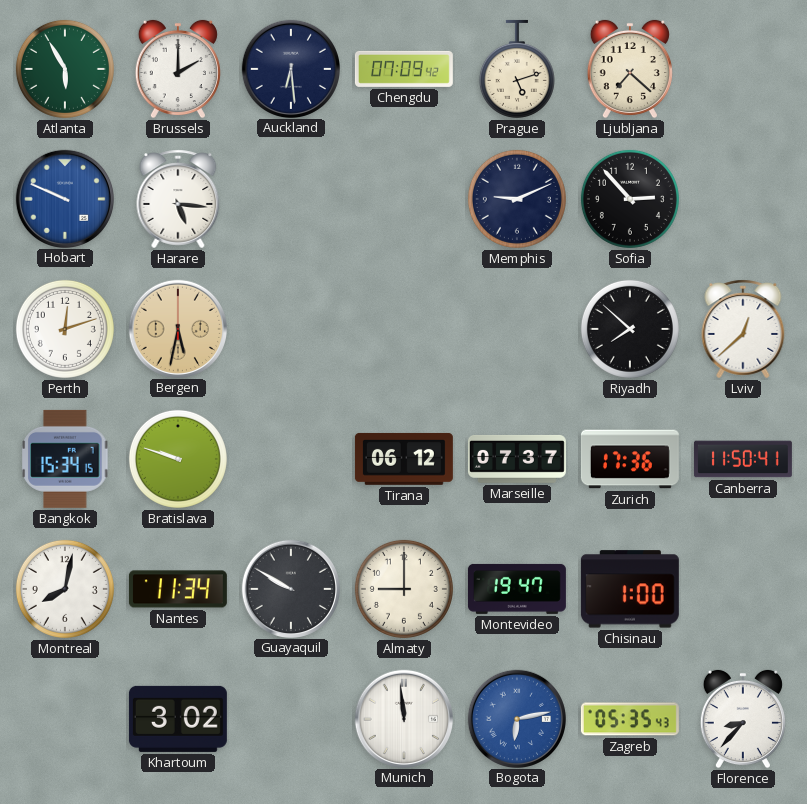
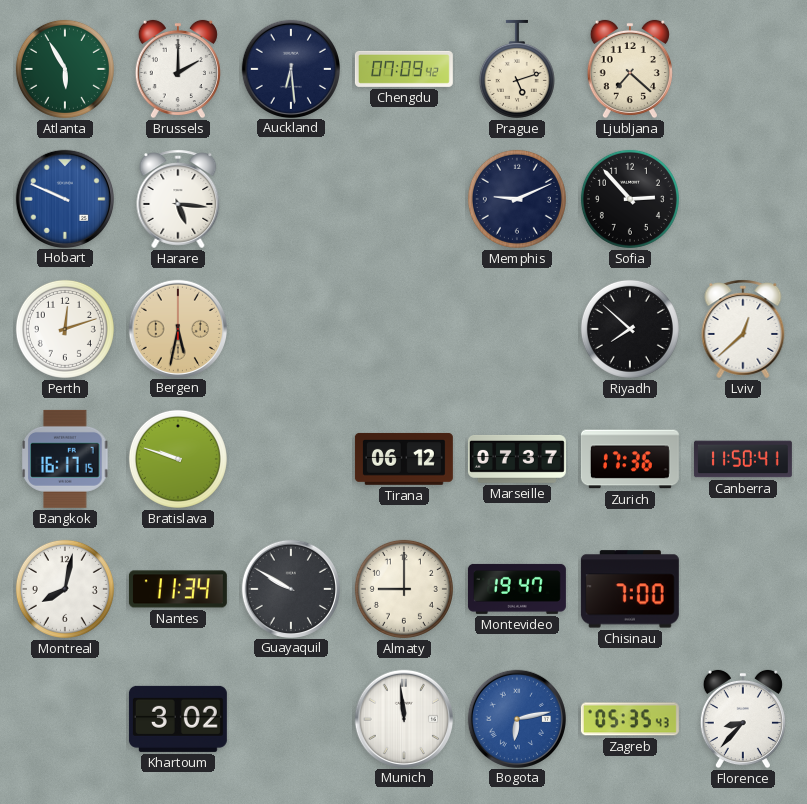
Bangkok: 15:34 -> 16:17
Chisinau: 1:00 -> 7:00
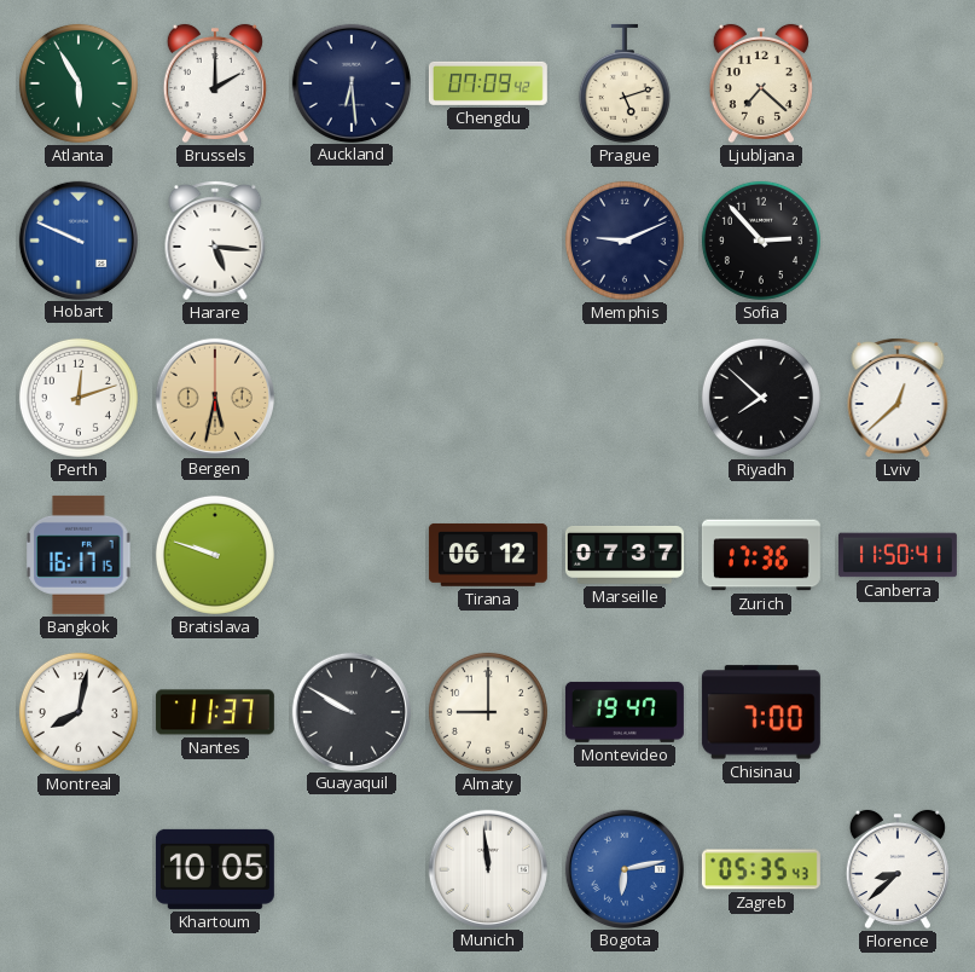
Nantes: 11:34 -> 11:37
Khartoum: 3:02 -> 10:05
Florence: 8:37 -> 8:38
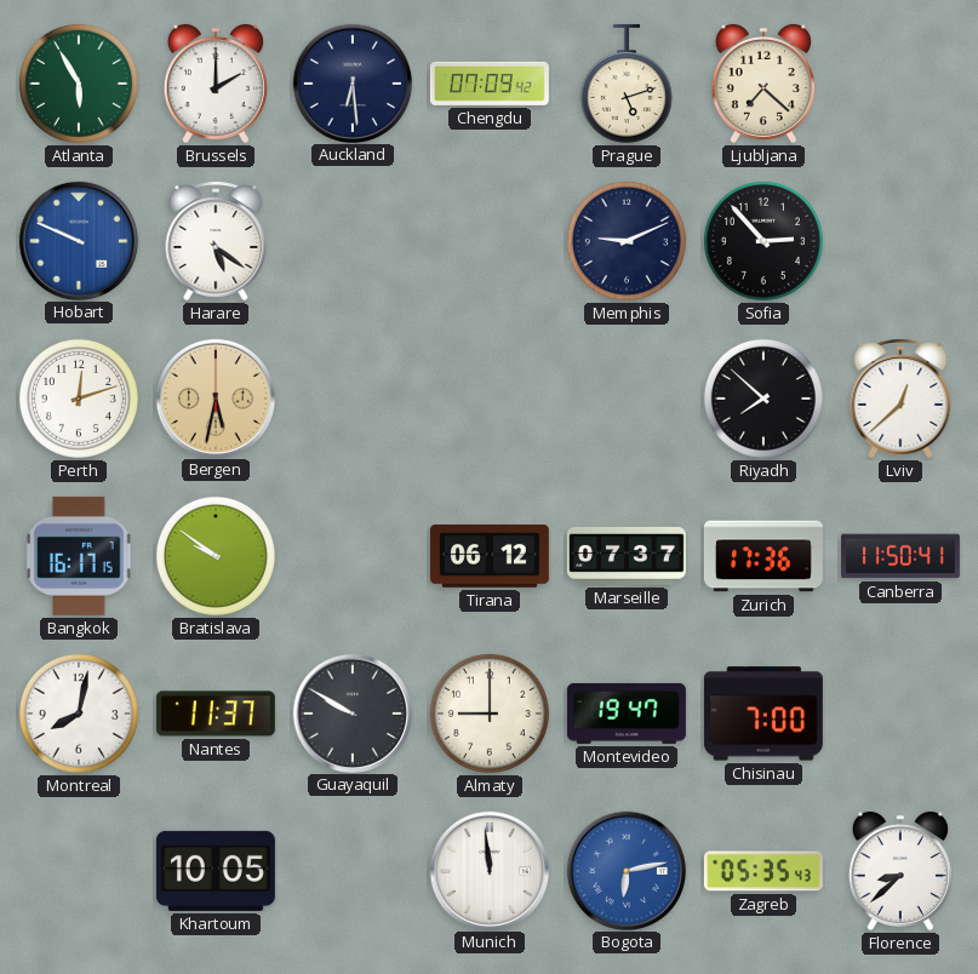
Harare: 5:16 -> 5:21
Bratislava: 9:48 -> 9:51
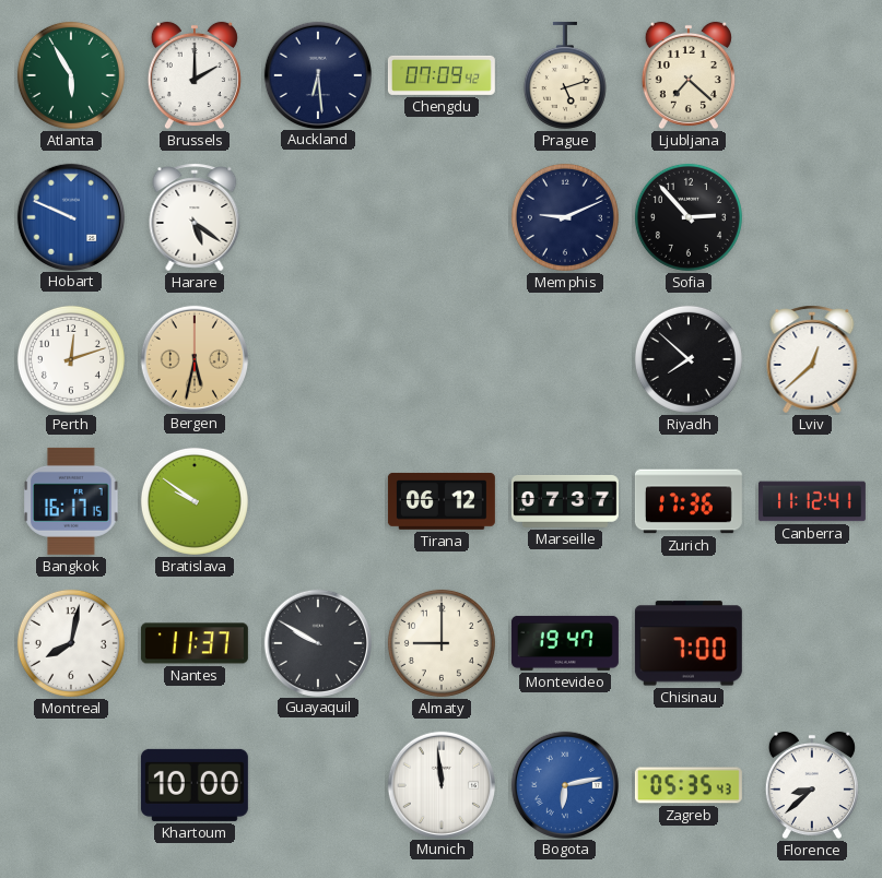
Canberra: 11:50 -> 11:12
Khartoum: 10:05 -> 10:00
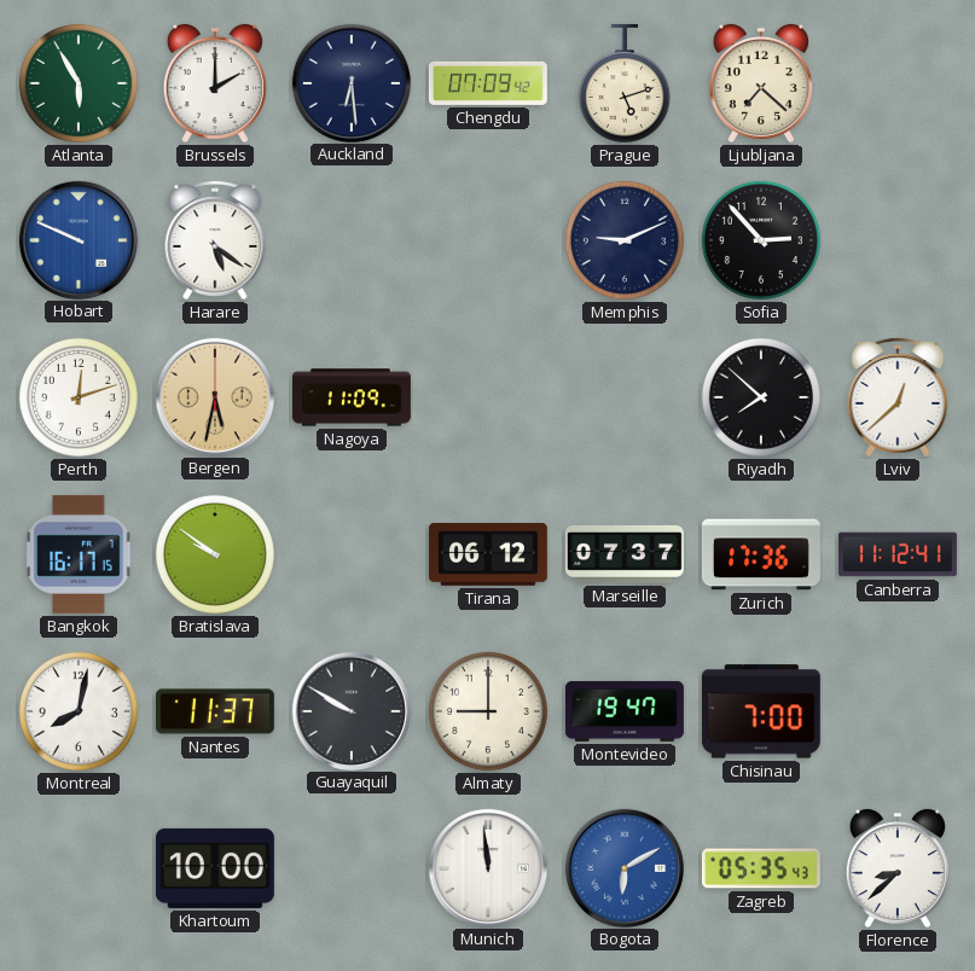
Nagoya: none -> 11:09
Bogota: 6:13 -> 6:10
